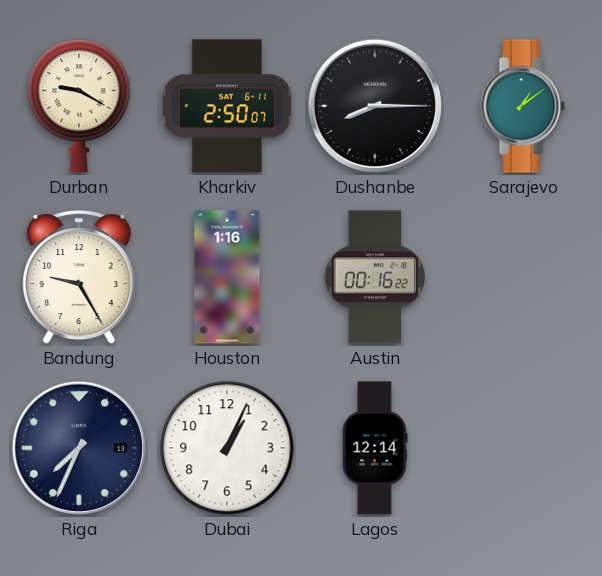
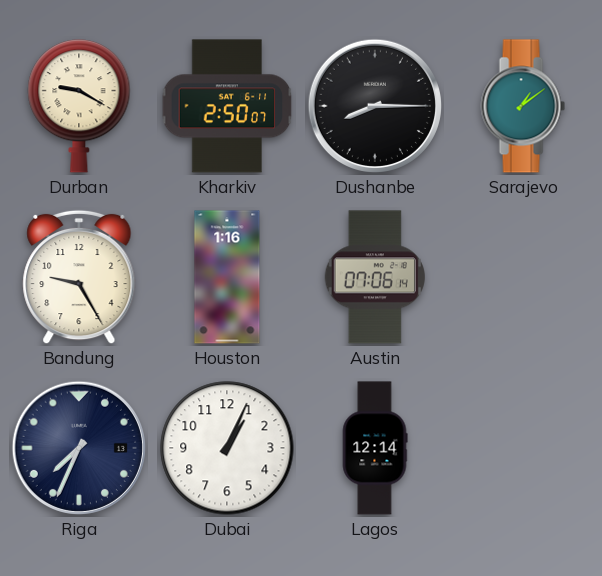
Austin: 00:16 -> 07:06
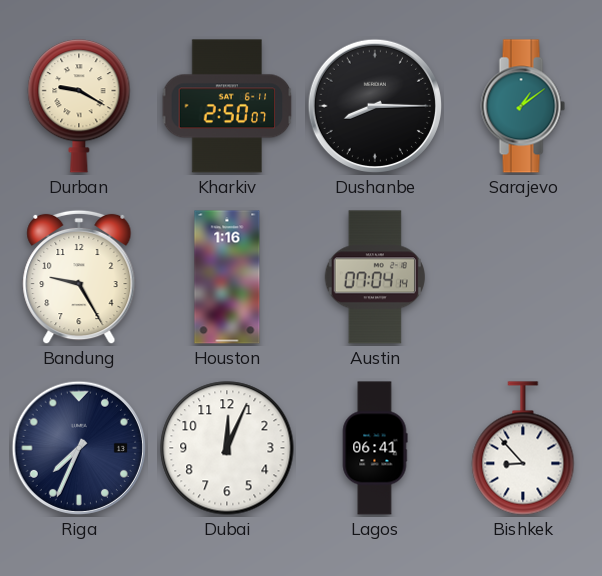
Austin: 07:06 -> 07:04
Dubai: 1:04 -> 12:04
Lagos: 12:14 -> 06:41
Bishkek: none -> 8:53
